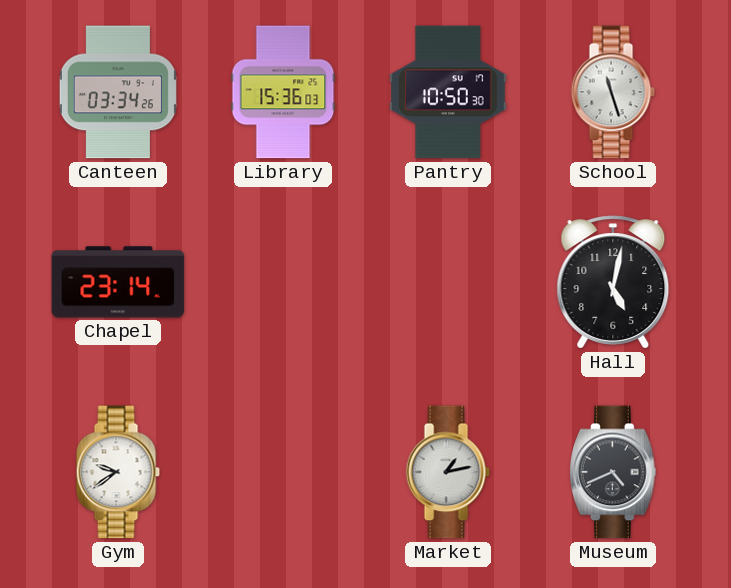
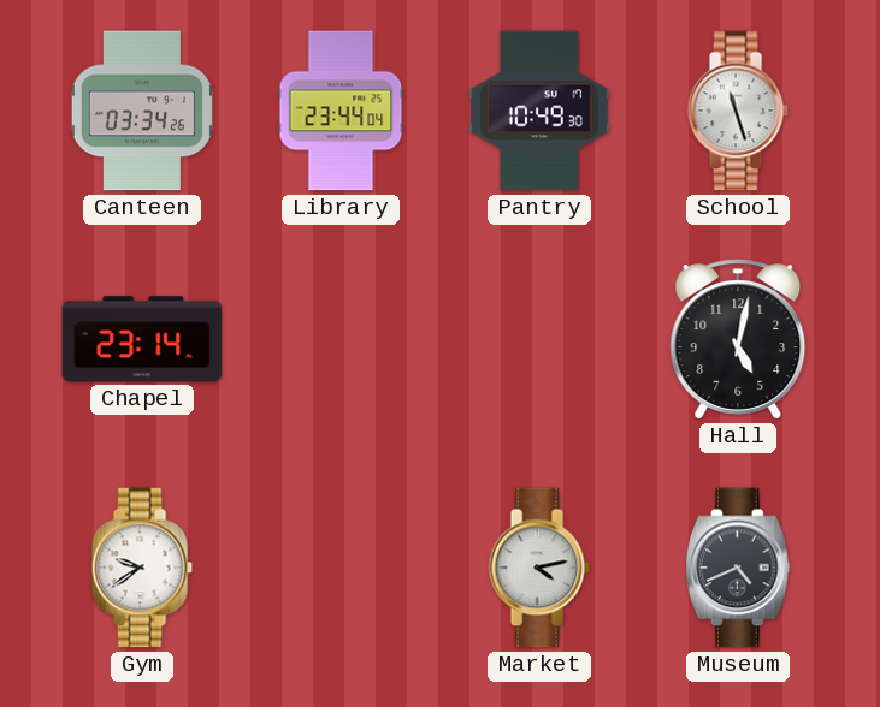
Library: 15:36 -> 23:44
Pantry: 10:50 -> 10:49
Market: 1:13 -> 4:13
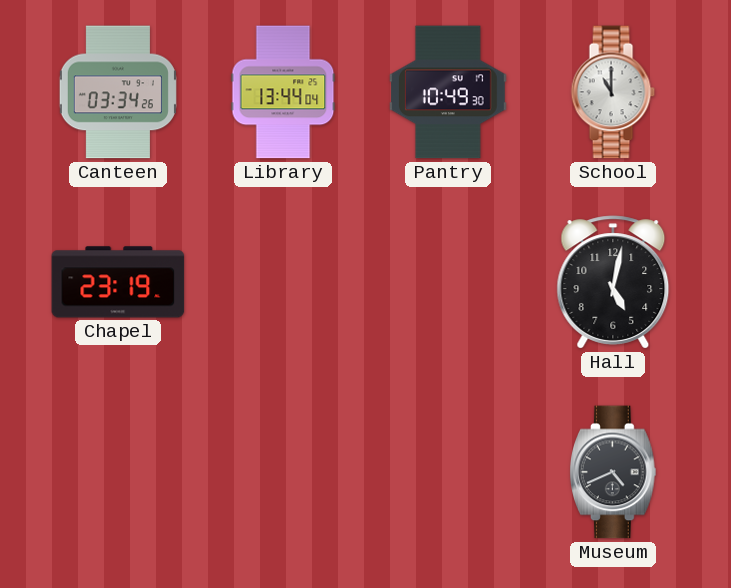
Library: 23:44 -> 13:44
School: 11:27 -> 11:00
Chapel: 23:14 -> 23:19
Gym: 9:39 -> none
Market: 4:13 -> none
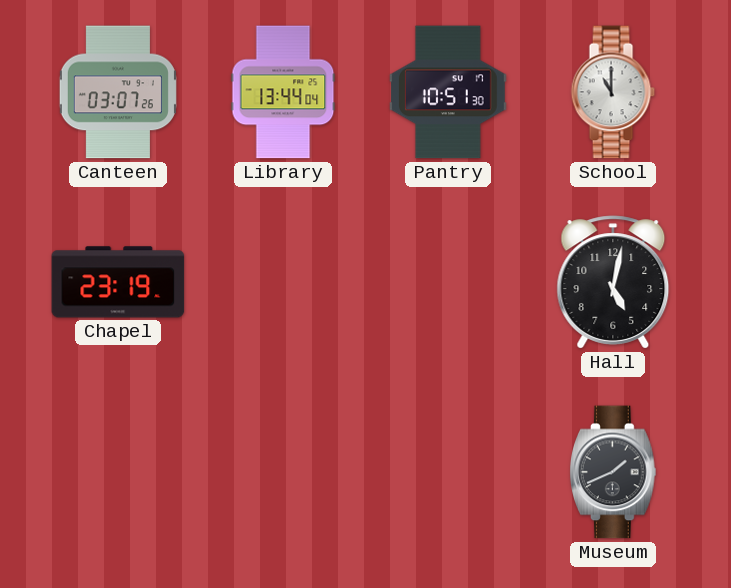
Canteen: 03:34 -> 03:07
Pantry: 10:49 -> 10:51
Museum: 4:41 -> 1:41
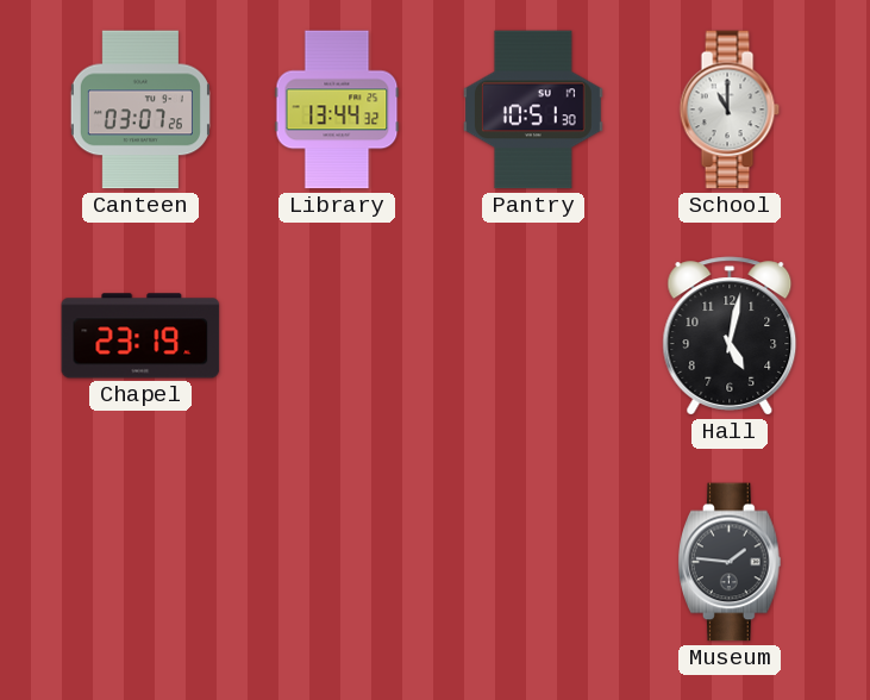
Library: 13:44:04 -> 13:44:32
Museum: 1:41 -> 1:46
